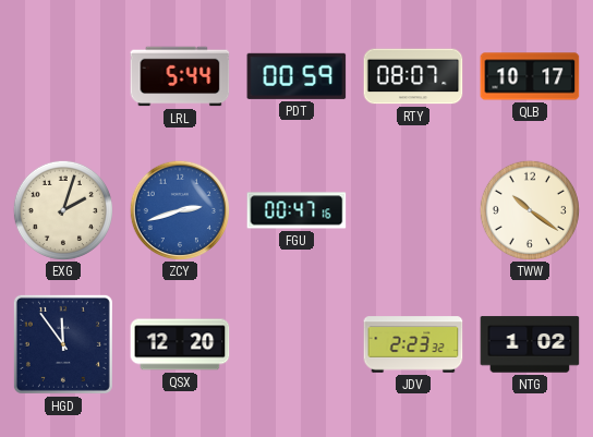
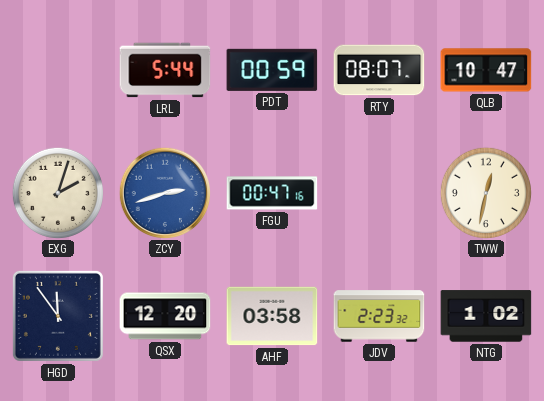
QLB: 10:17 -> 10:47
TWW: 10:21 -> 12:32
AHF: none -> 03:58
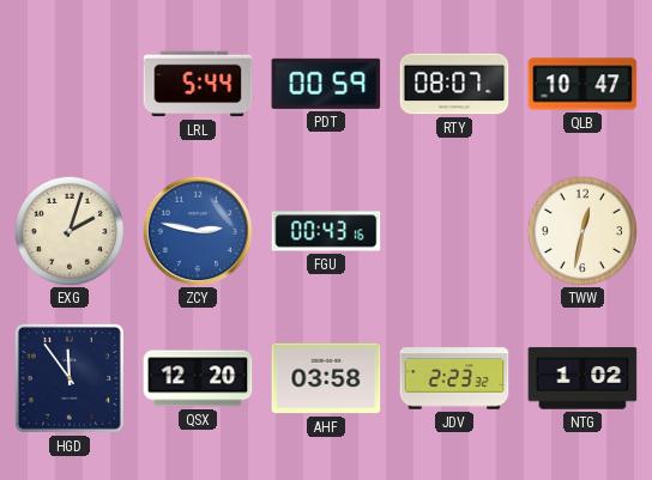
ZCY: 2:42 -> 2:47
FGU: 00:47 -> 00:43
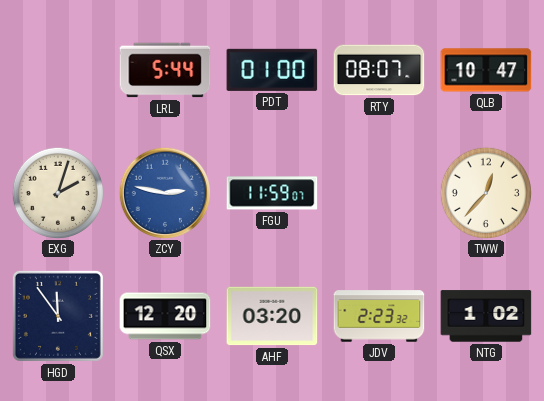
PDT: 00:59 -> 01:00
FGU: 00:43 -> 11:59
TWW: 12:32 -> 12:37
AHF: 03:58 -> 03:20
